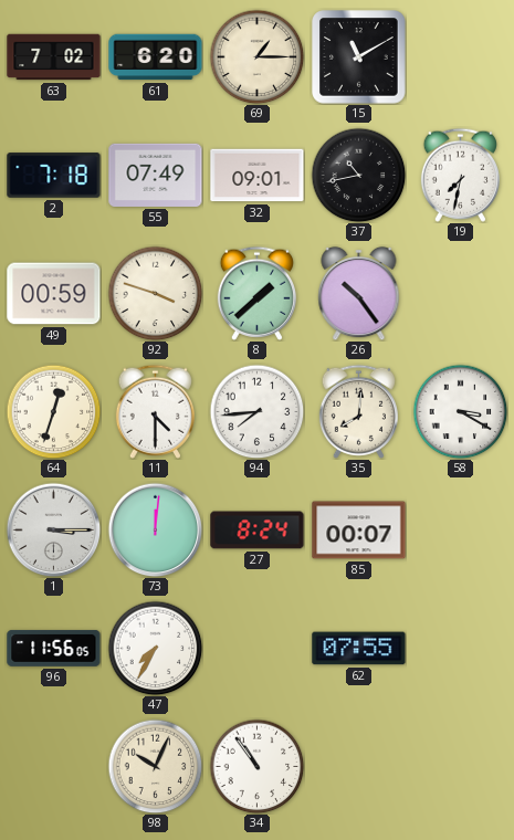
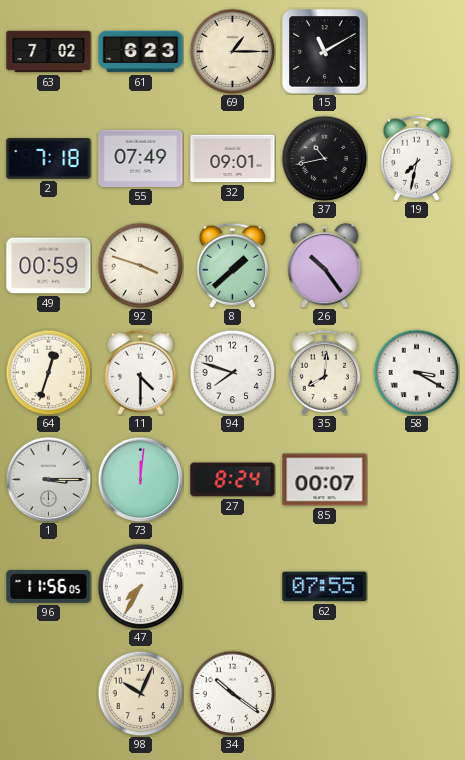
61: 6:20 -> 6:23
94: 7:44 -> 7:48
34: 10:54 -> 10:21
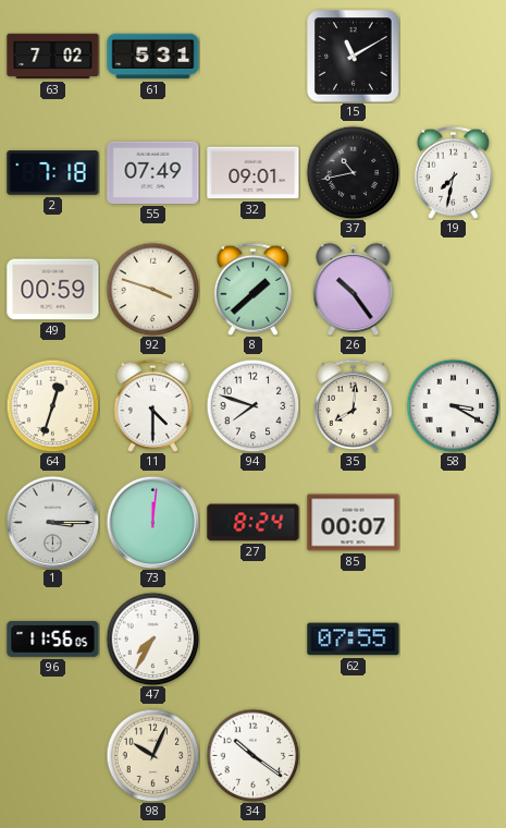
61: 6:23 -> 5:31
69: 1:15 -> none
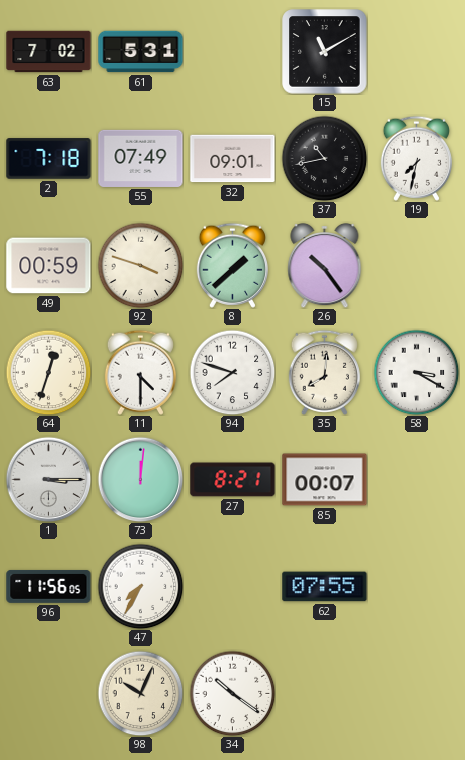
27: 8:24 -> 8:21
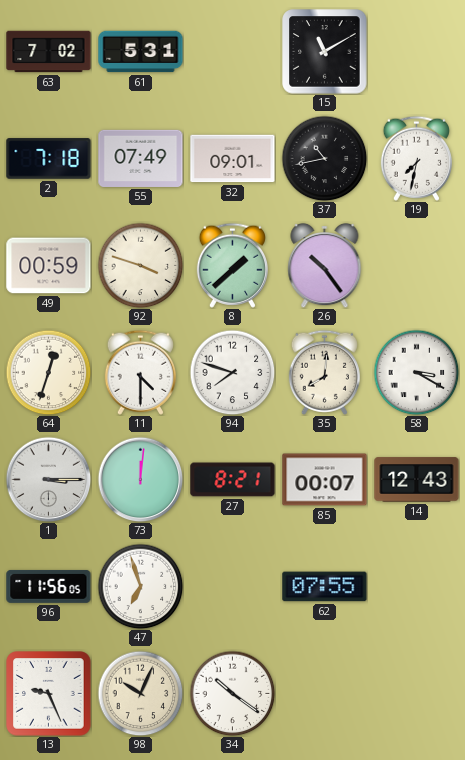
14: none -> 12:43
47: 7:35 -> 6:57
13: none -> 9:26
